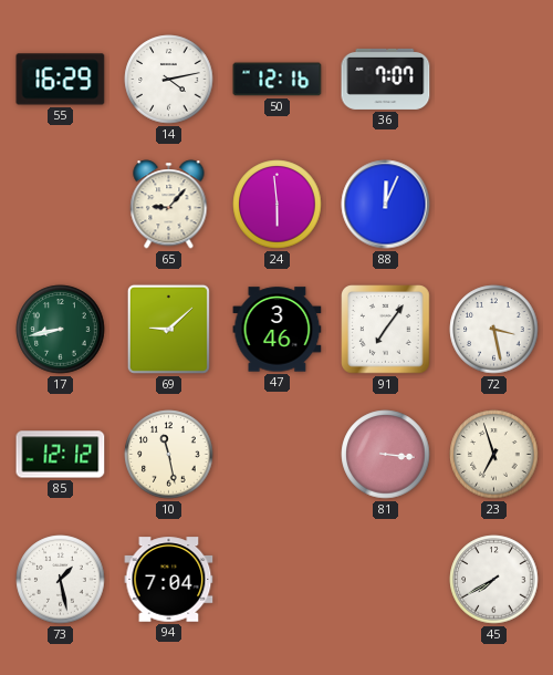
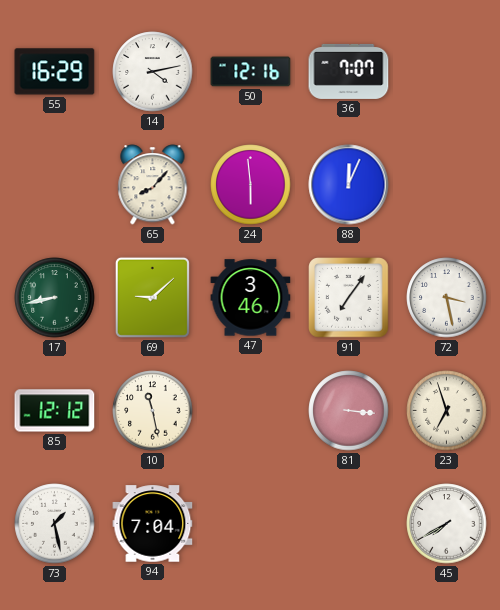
65: 9:07 -> 8:07
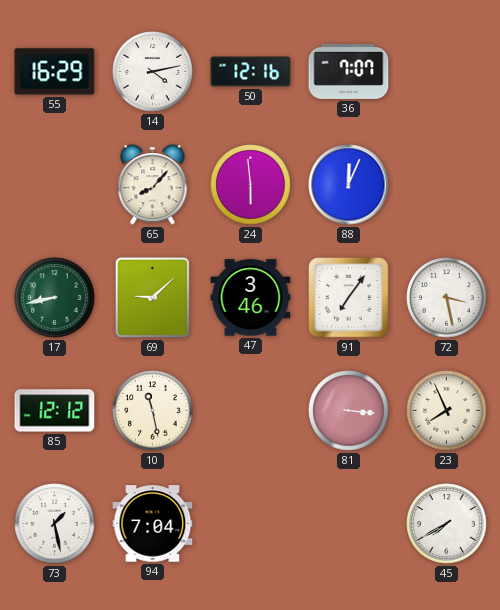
23: 6:57 -> 7:56
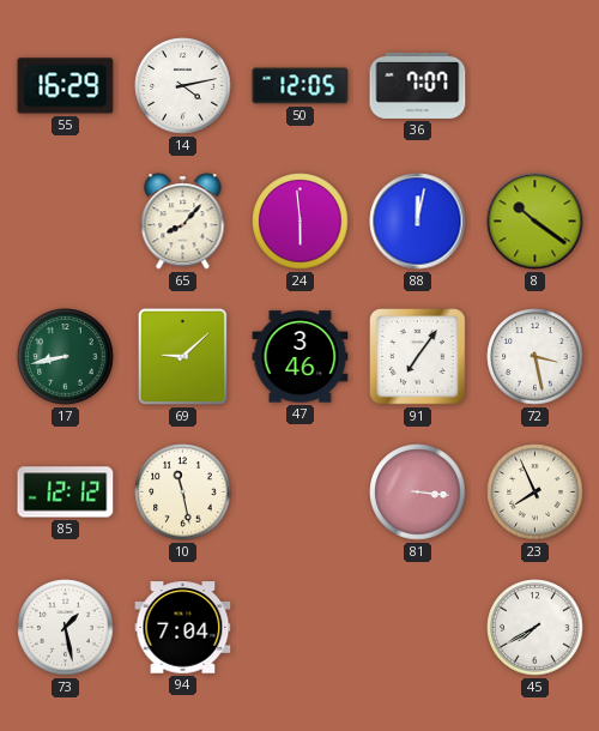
50: 12:16 -> 12:05
88: 12:04 -> 12:02
8: none -> 10:21
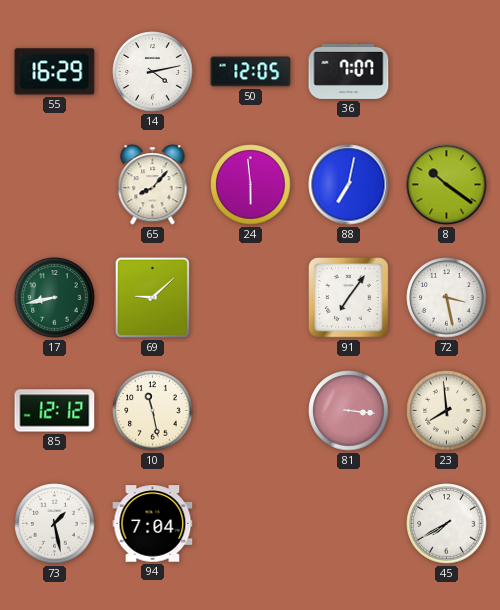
88: 12:02 -> 7:02
47: 3:46 -> none
23: 7:56 -> 7:59
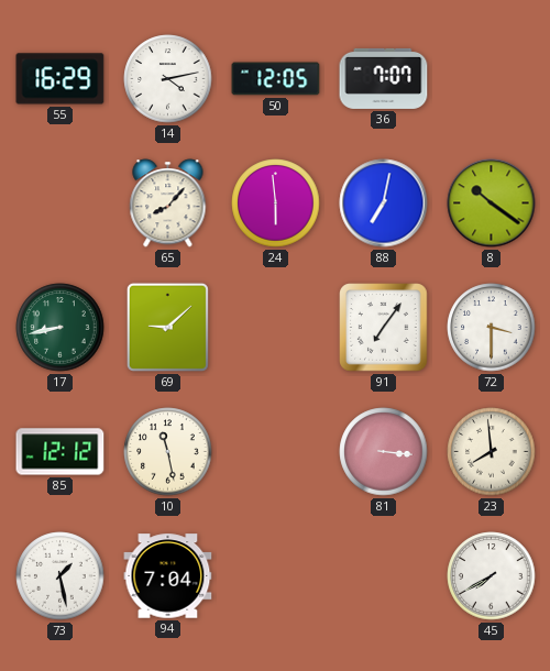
72: 3:28 -> 3:30
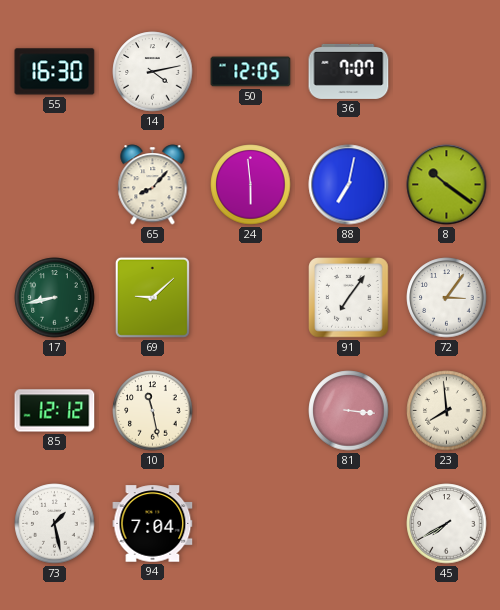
55: 16:29 -> 16:30
72: 3:30 -> 3:06
